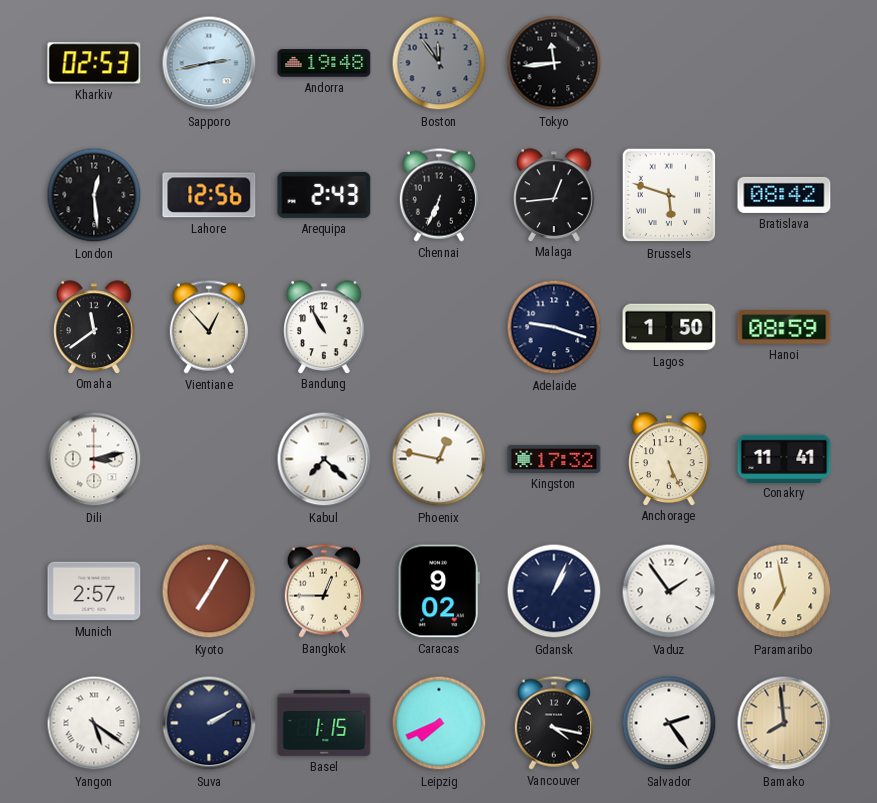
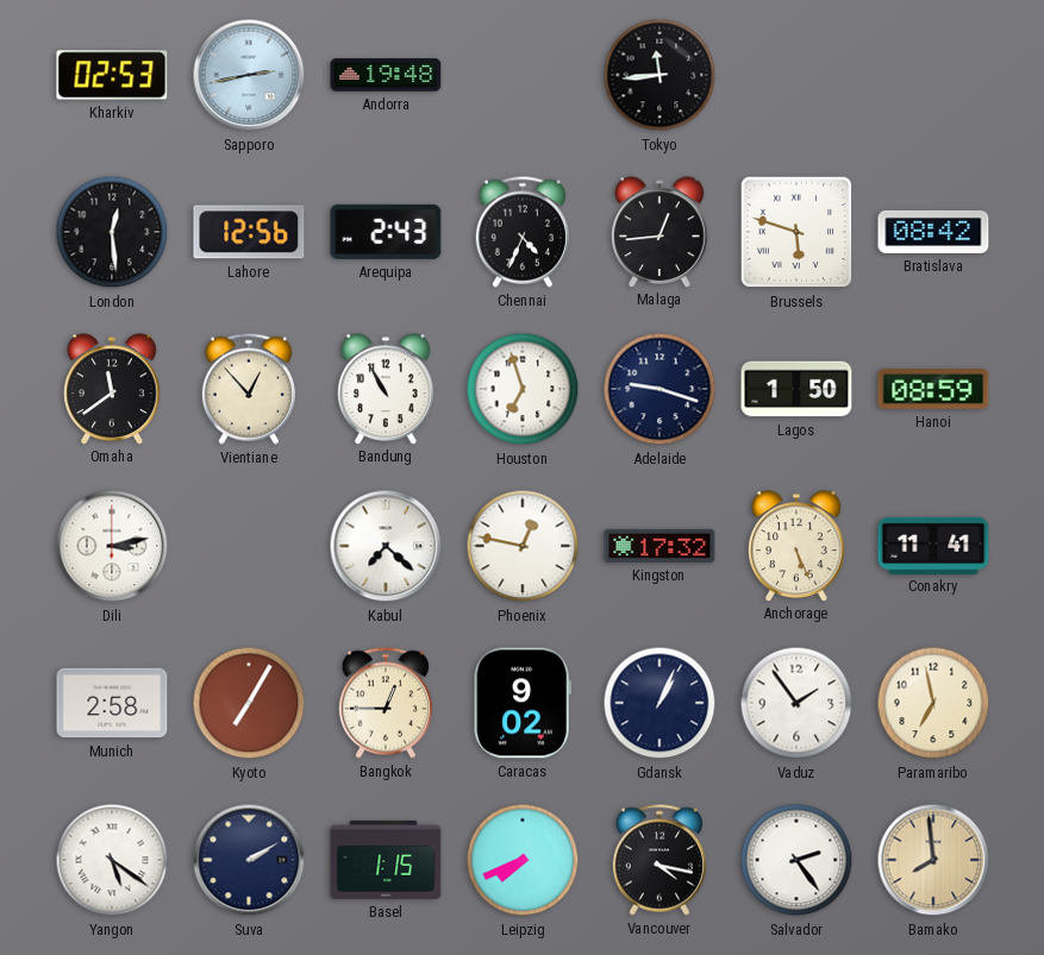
Boston: 11:54 -> none
Chennai: 6:34 -> 4:34
Houston: none -> 6:57
Munich: 2:57 -> 2:58
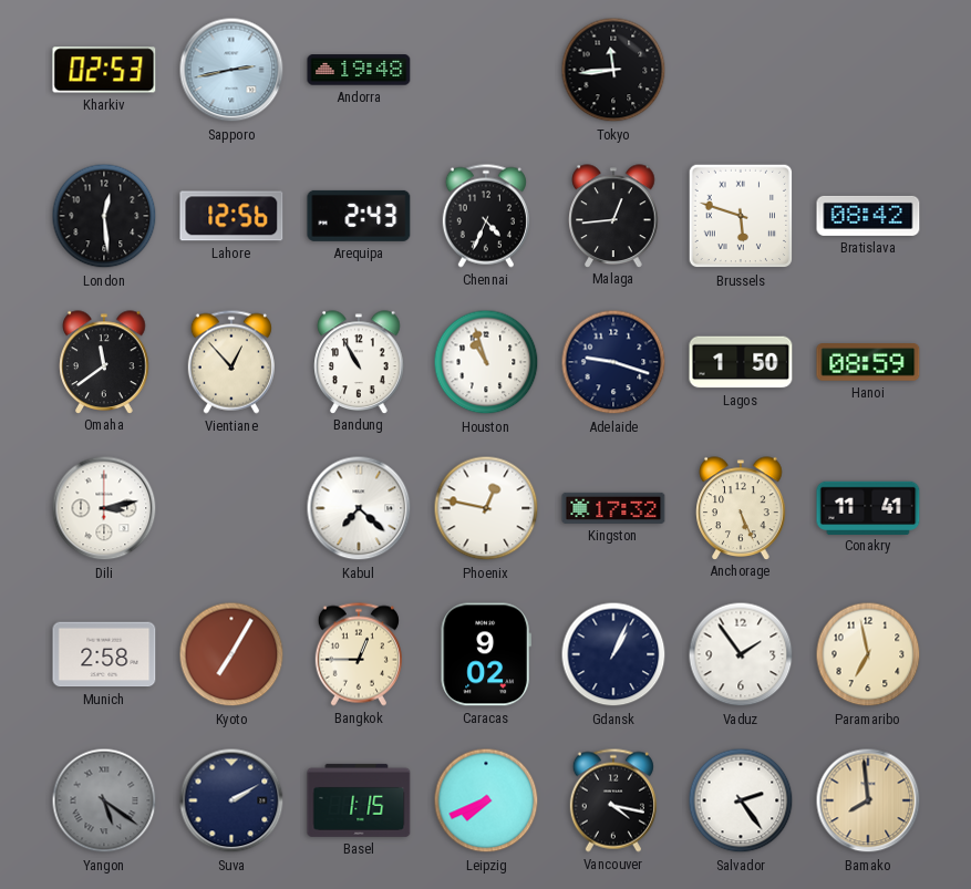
Houston: 6:57 -> 10:57
Yangon dial: white -> grey
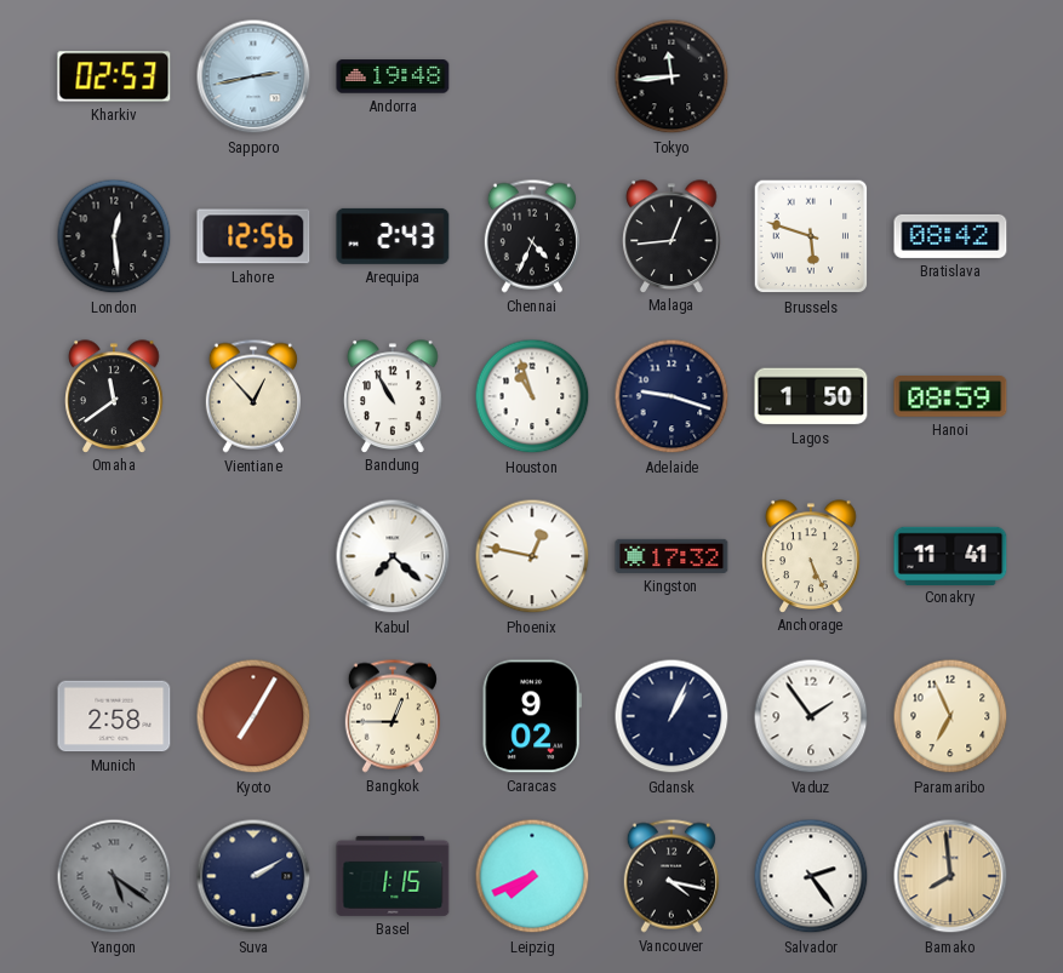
Dili: 3:13 -> none
Paramaribo: 6:58 -> 6:56
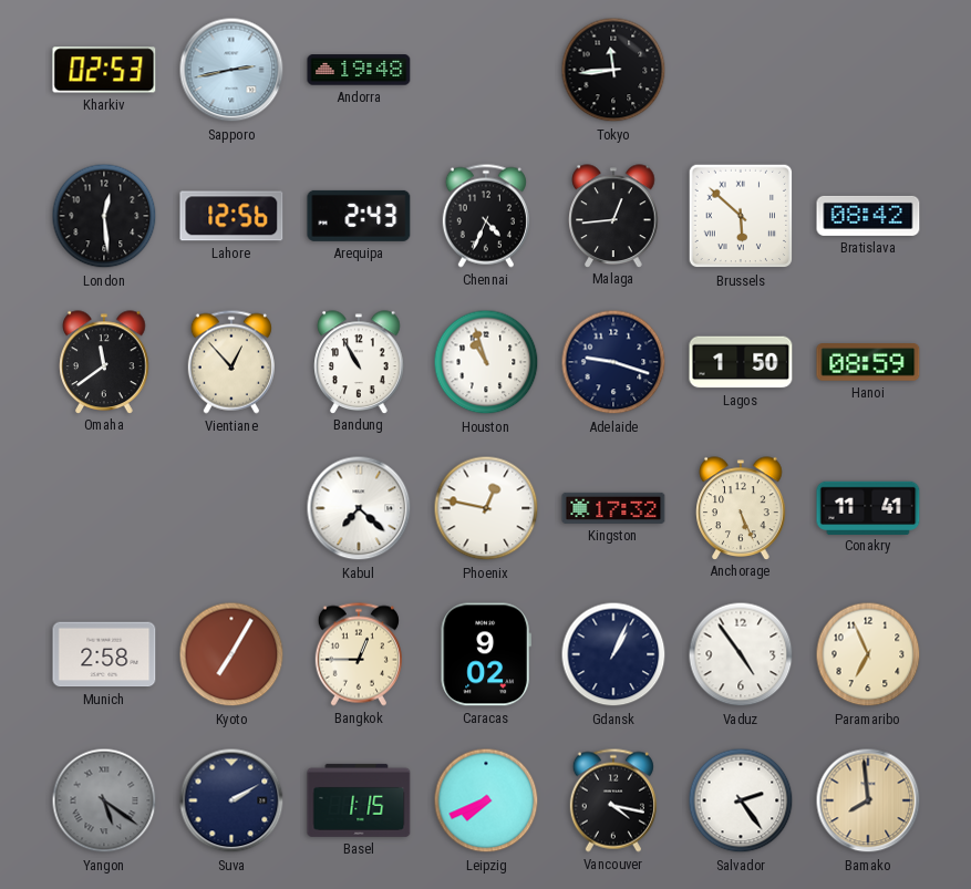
Brussels: 5:48 -> 5:52
Vaduz: 1:54 -> 4:54
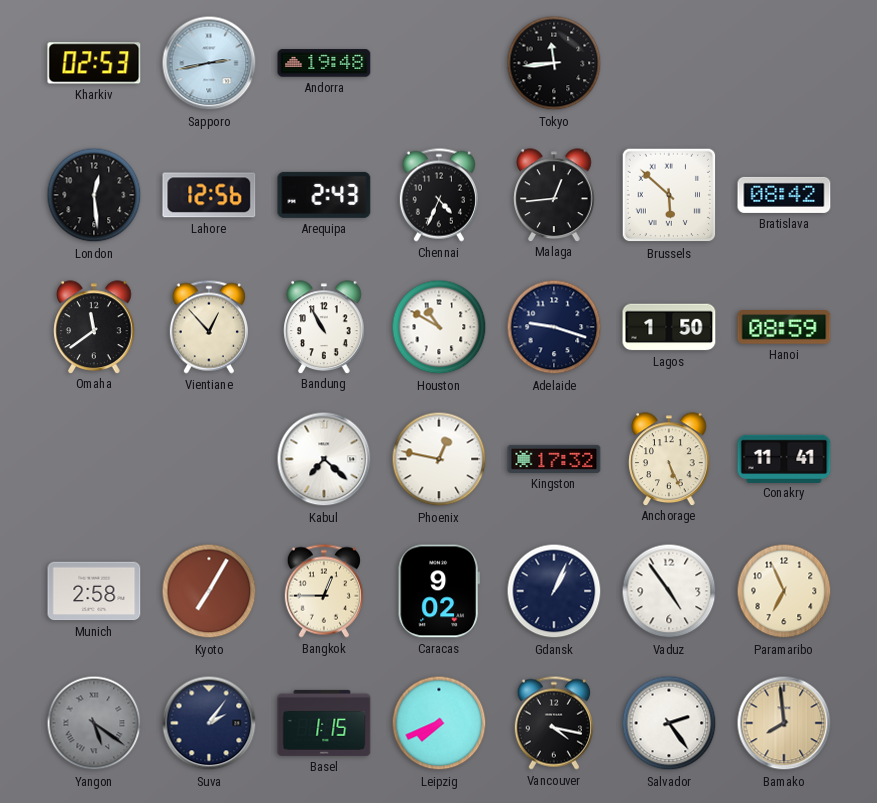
Houston: 10:57 -> 10:50
Suva: 2:10 -> 2:06
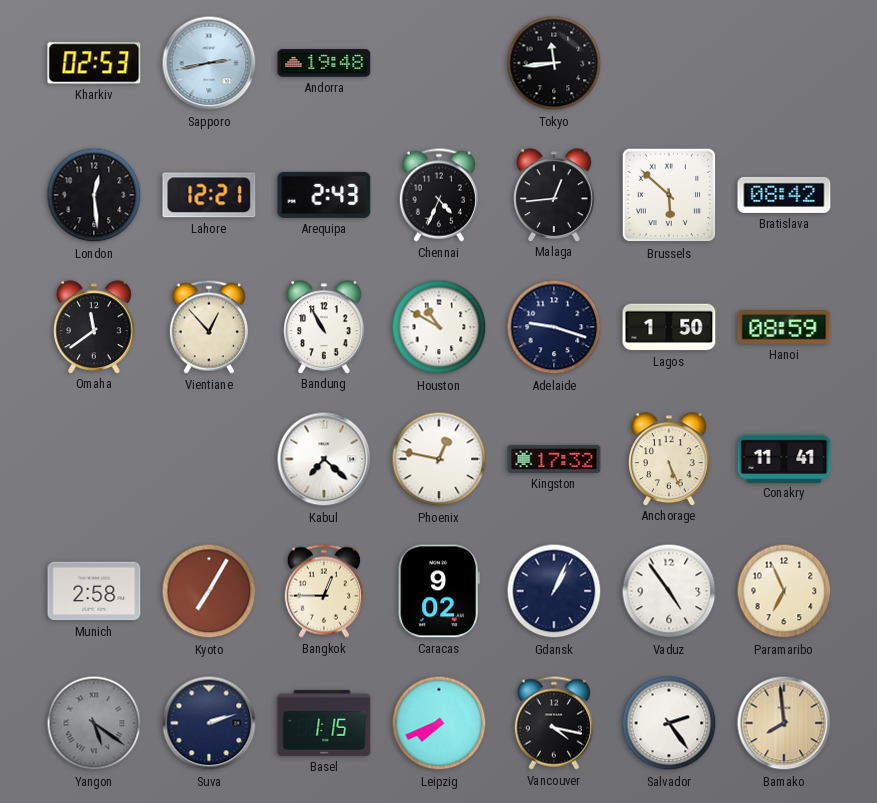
Lahore: 12:56 -> 12:21
Suva: 2:06 -> 2:12
